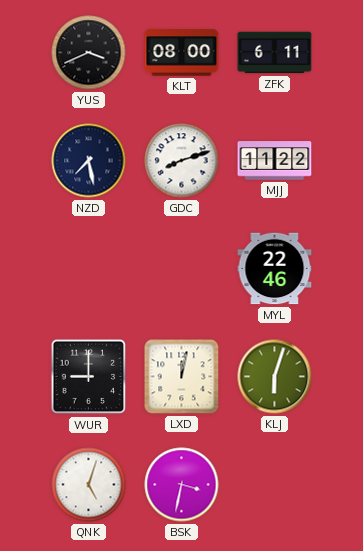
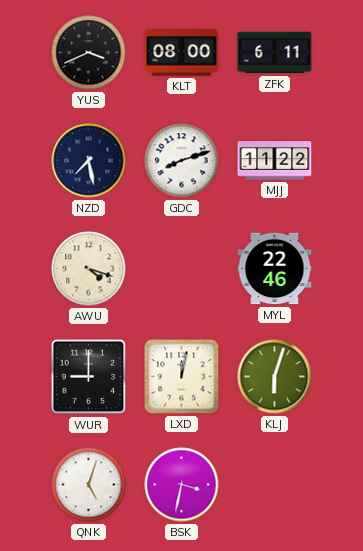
AWU: none -> 4:18
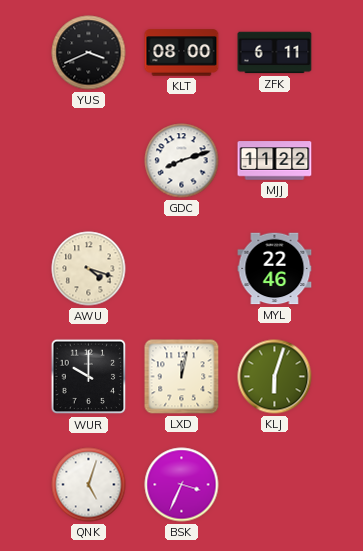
NZD: 7:28 -> none
WUR: 9:00 -> 10:00
BSK: 3:32 -> 3:34
